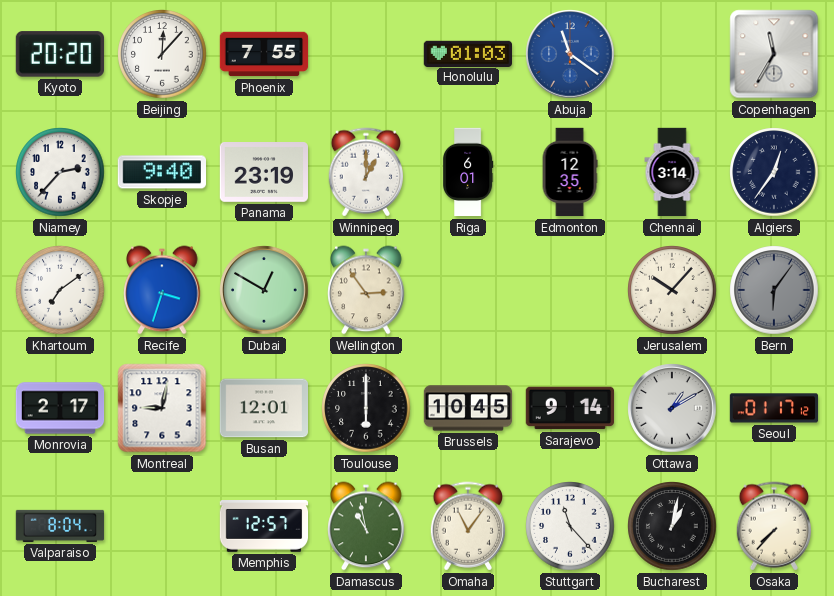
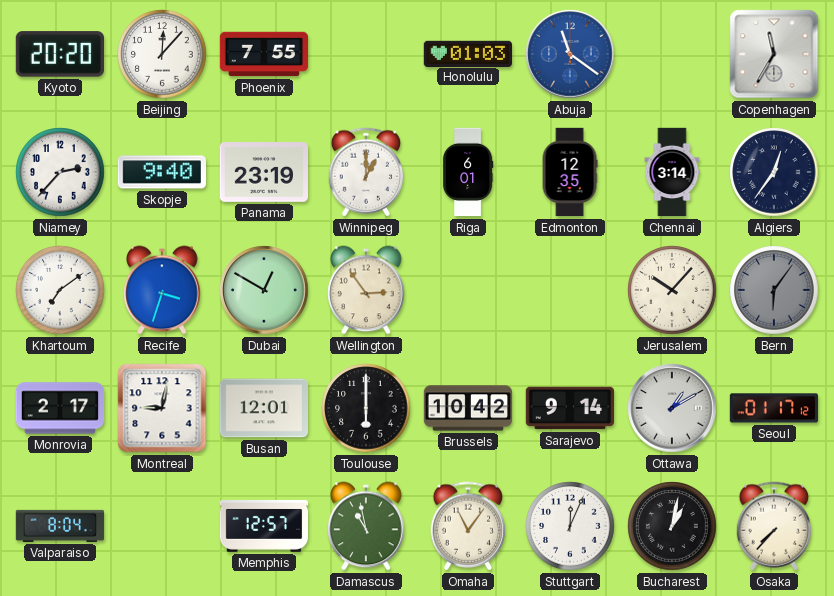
Brussels: 10:45 -> 10:42
Stuttgart: 11:23 -> 12:04
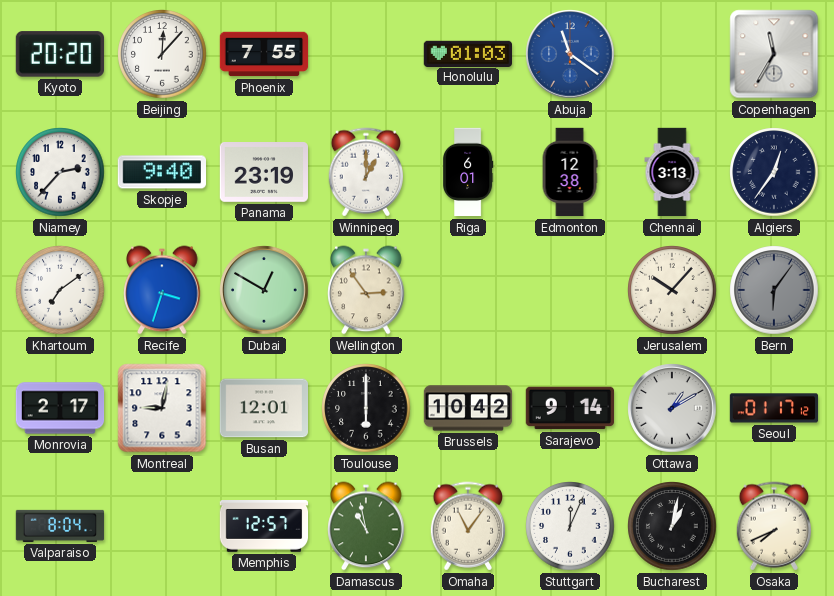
Edmonton: 12:35 -> 12:38
Chennai: 3:14 -> 3:13
Osaka: 7:37 -> 7:41
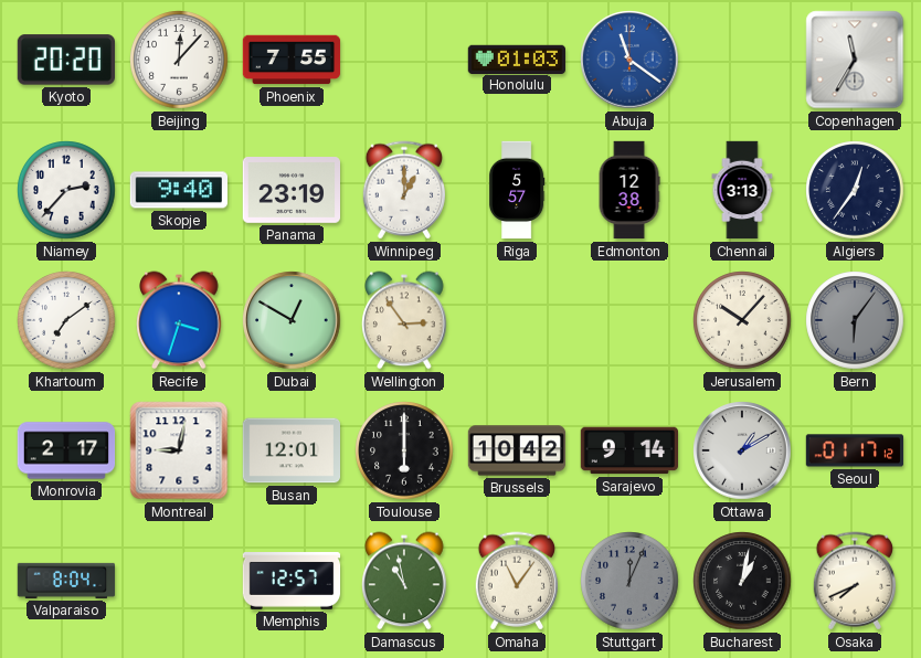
Riga: 6:01 -> 5:57
Stuttgart dial: white -> grey
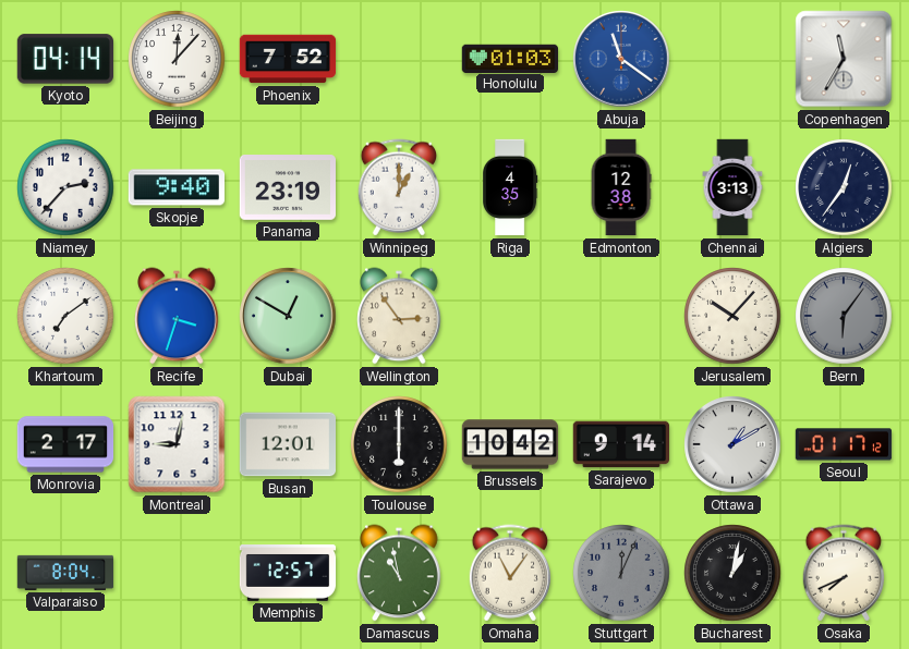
Kyoto: 20:20 -> 04:14
Phoenix: 7:55 -> 7:52
Riga: 5:57 -> 4:35
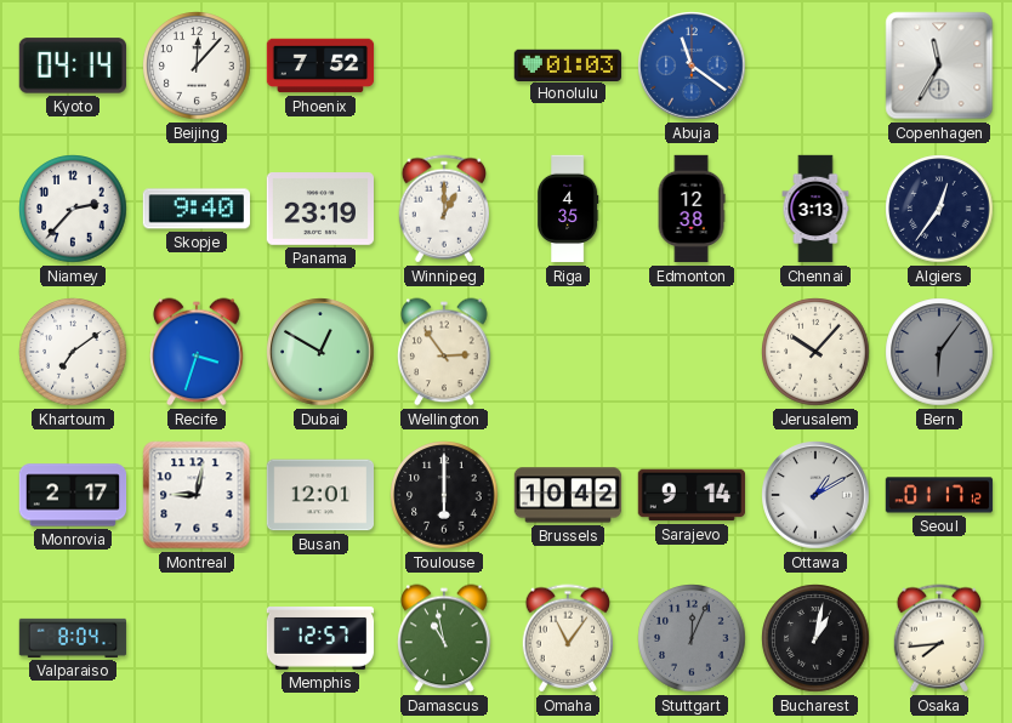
Osaka: 7:41 -> 7:44
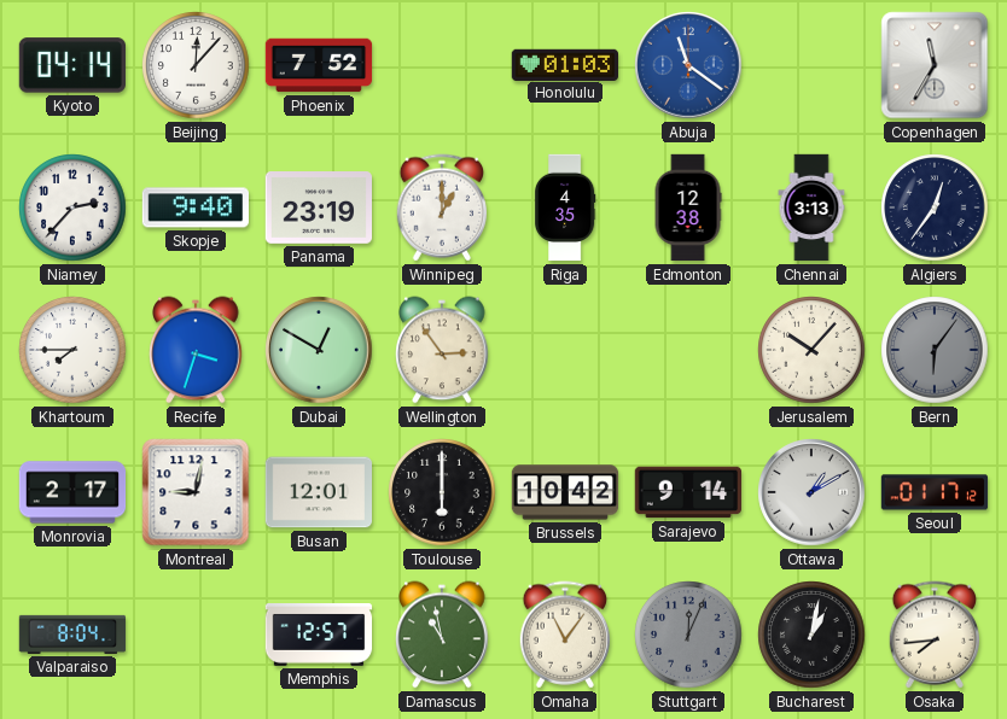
Khartoum: 7:09 -> 7:45
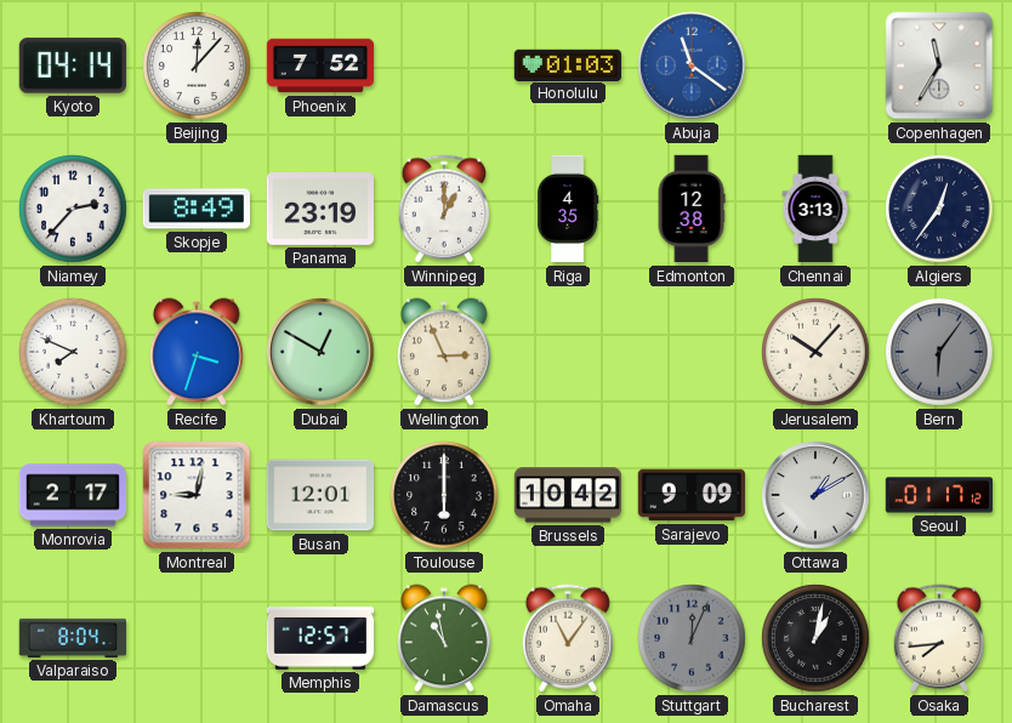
Skopje: 9:40 -> 8:49
Khartoum: 7:45 -> 7:49
Wellington: 2:54 -> 2:56
Sarajevo: 9:14 -> 9:09
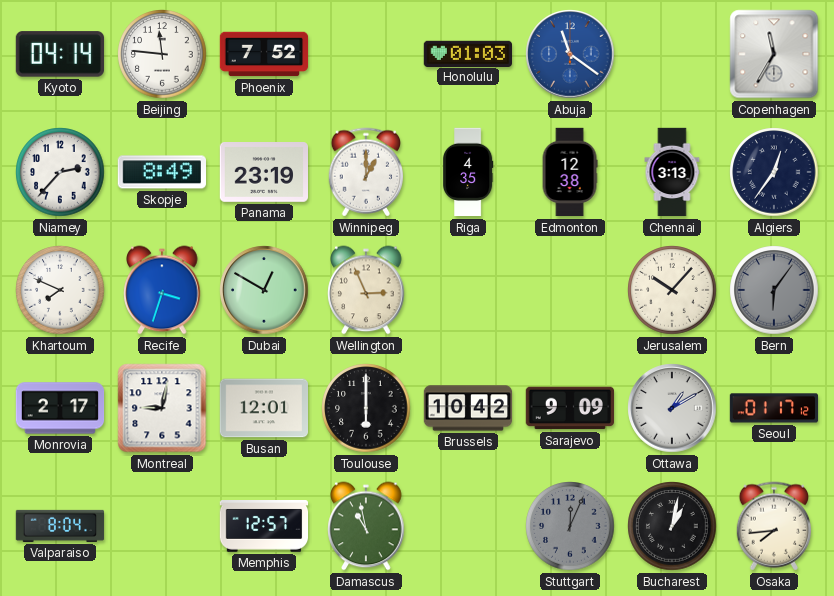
Beijing: 12:07 -> 11:46
Omaha: 11:06 -> none
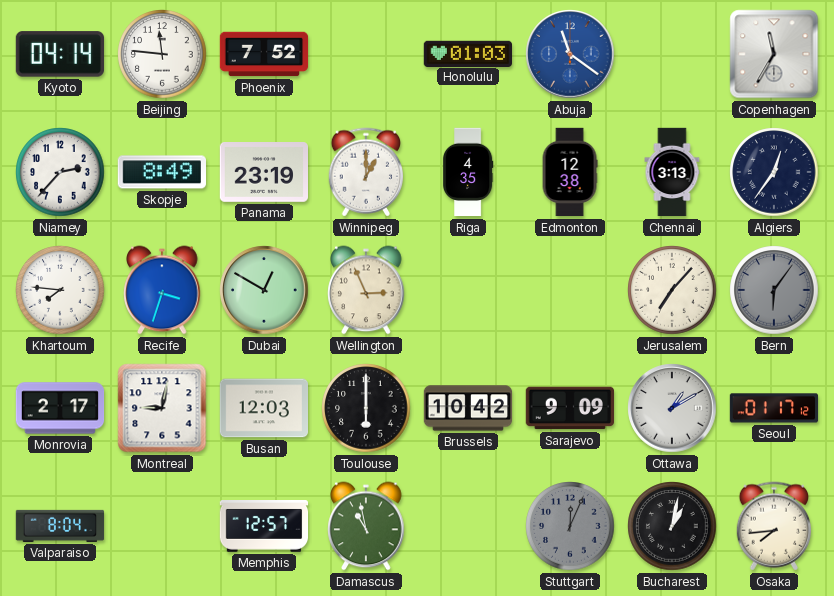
Khartoum: 7:49 -> 7:46
Jerusalem: 10:07 -> 7:07
Busan: 12:01 -> 12:03
